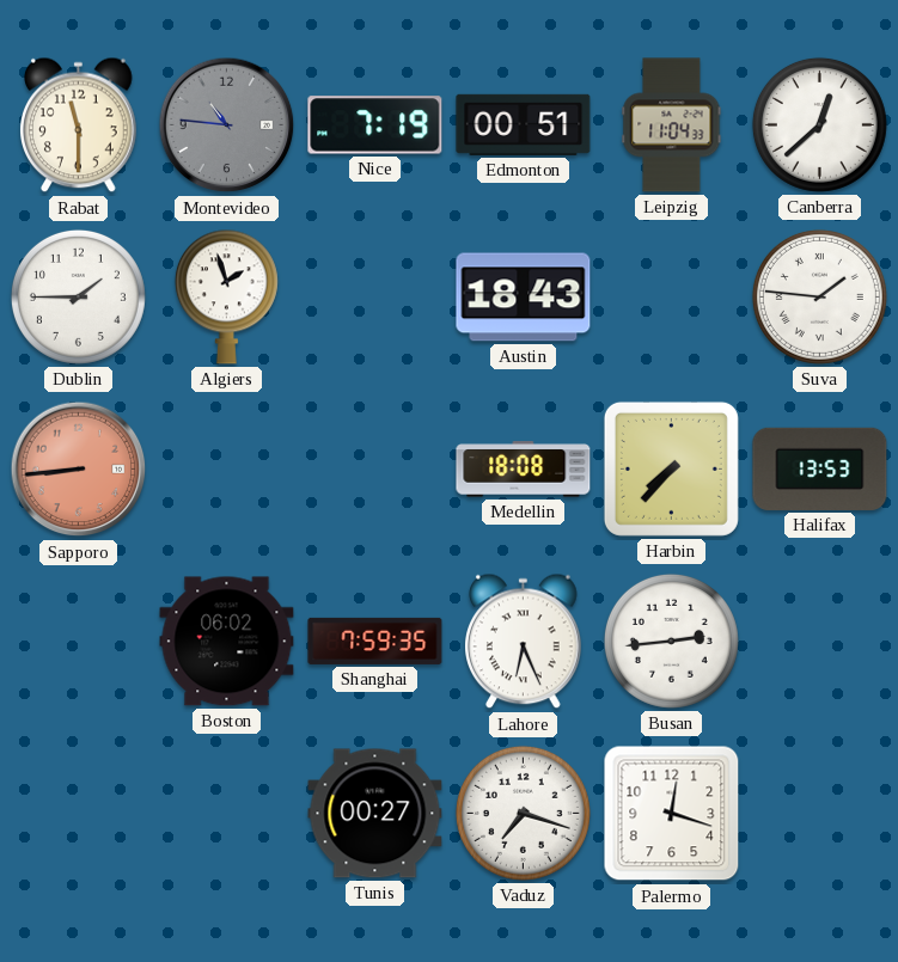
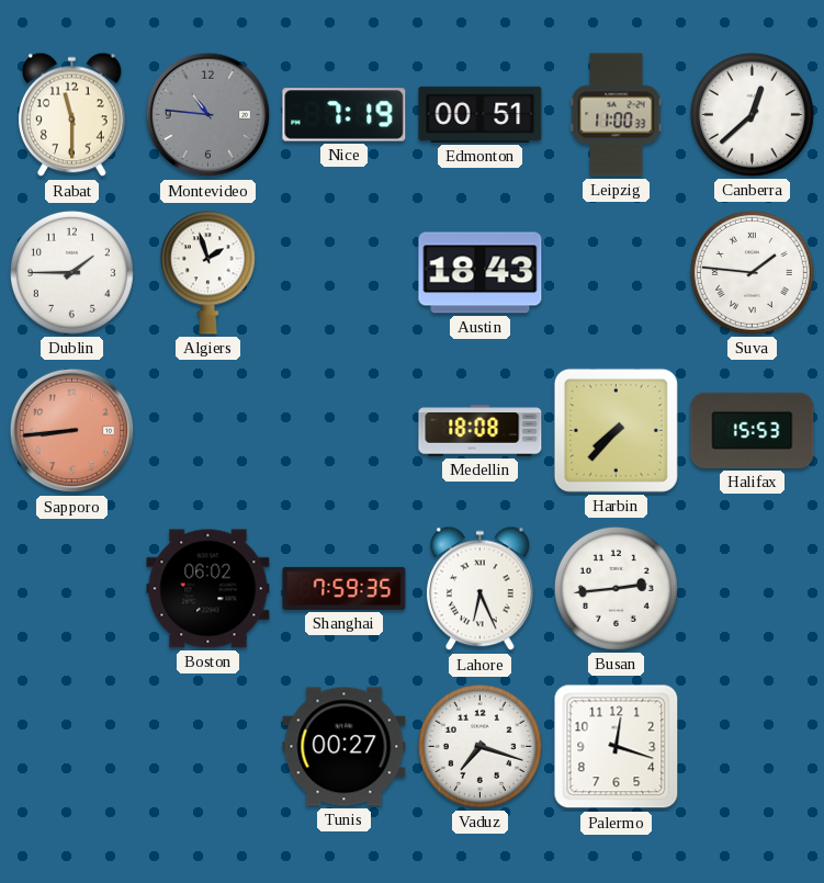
Leipzig: 11:04 -> 11:00
Halifax: 13:53 -> 15:53
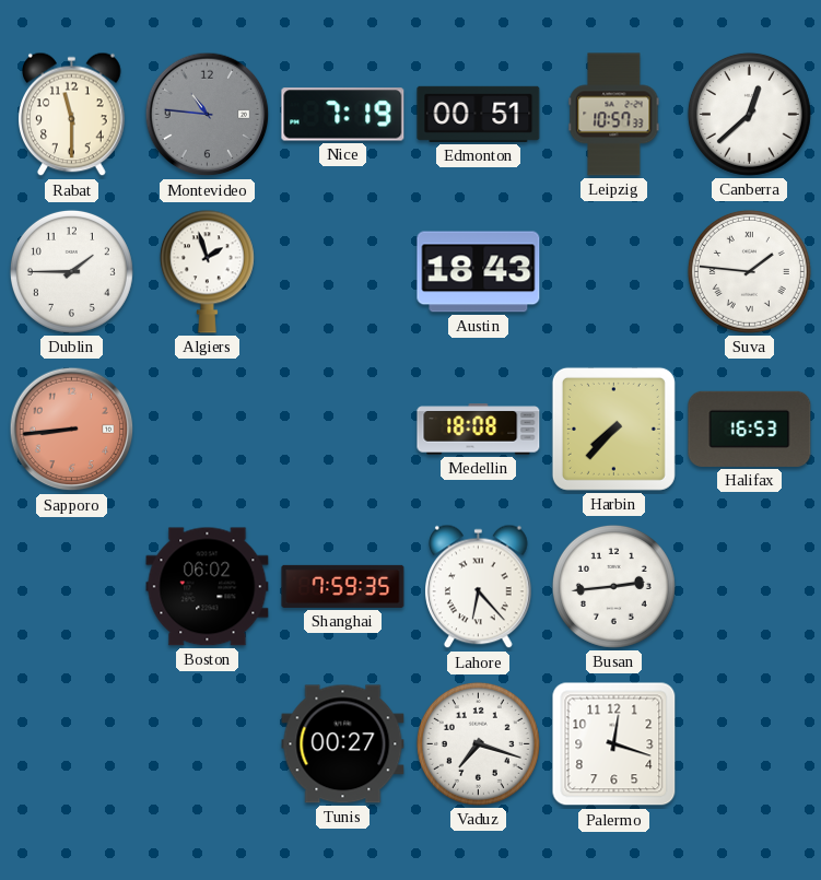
Leipzig: 11:00 -> 10:57
Halifax: 15:53 -> 16:53
Lahore: 6:26 -> 6:23
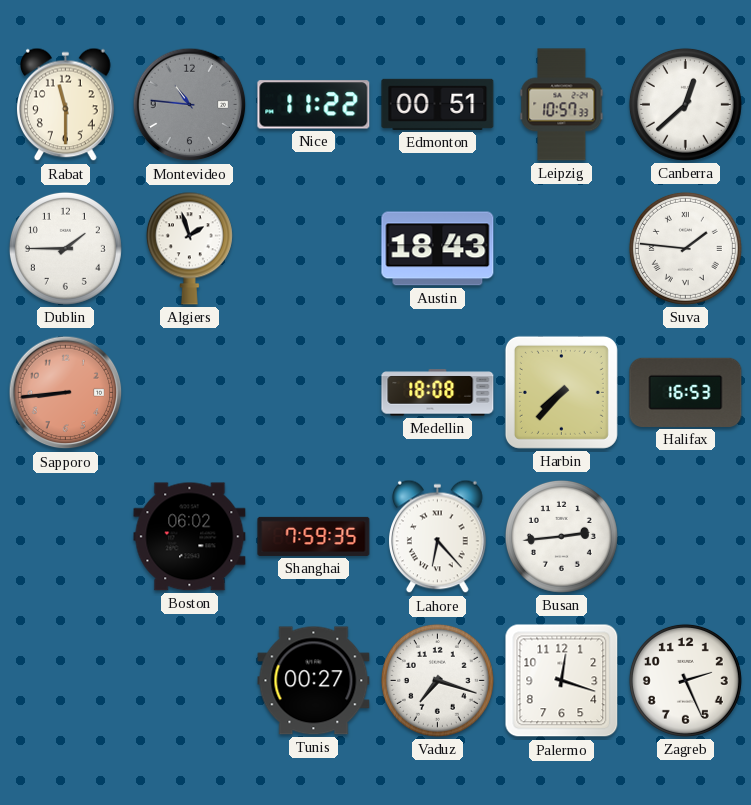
Nice: 7:19 -> 11:22
Zagreb: none -> 2:26
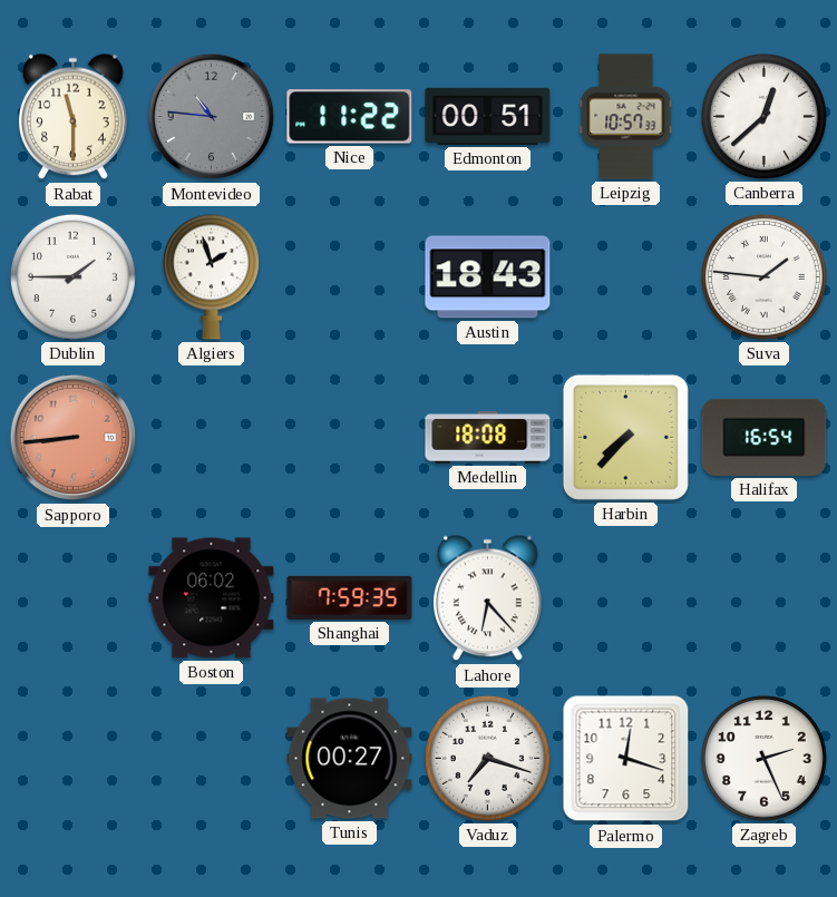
Halifax: 16:53 -> 16:54
Busan: 2:44 -> none
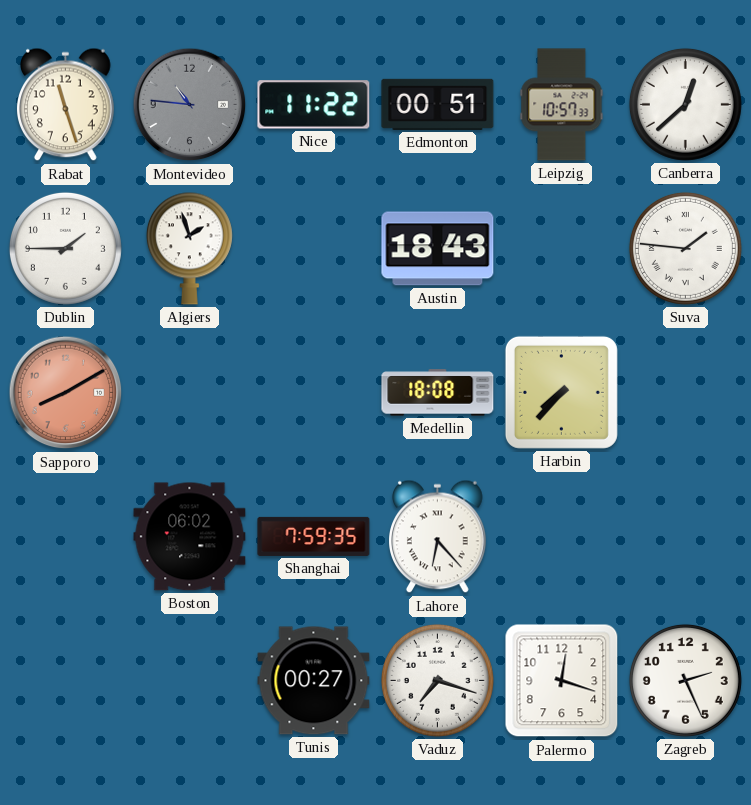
Rabat: 11:30 -> 11:27
Sapporo: 8:44 -> 8:10
Halifax: 16:54 -> none
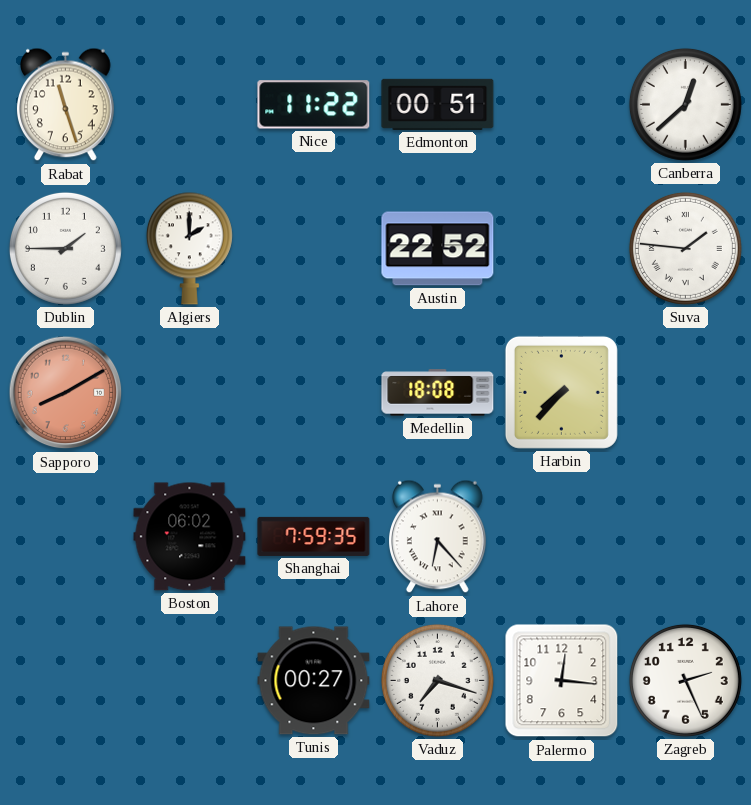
Montevideo: 10:46 -> none
Leipzig: 10:57 -> none
Algiers: 1:57 -> 2:00
Austin: 18:43 -> 22:52
Palermo: 12:18 -> 12:16
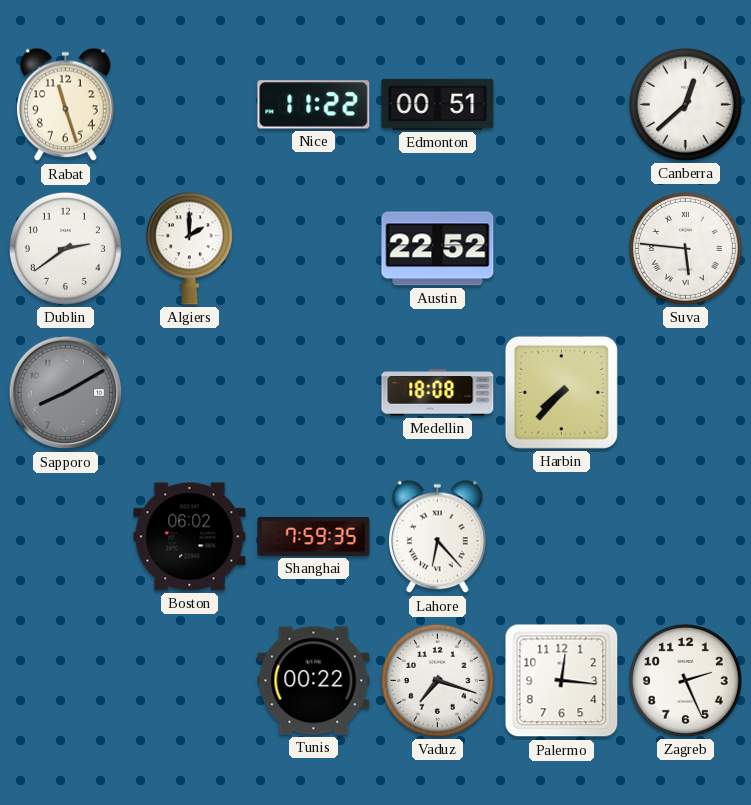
Dublin: 1:45 -> 2:39
Suva: 1:46 -> 5:46
Sapporo dial: salmon -> grey
Tunis: 00:27 -> 00:22
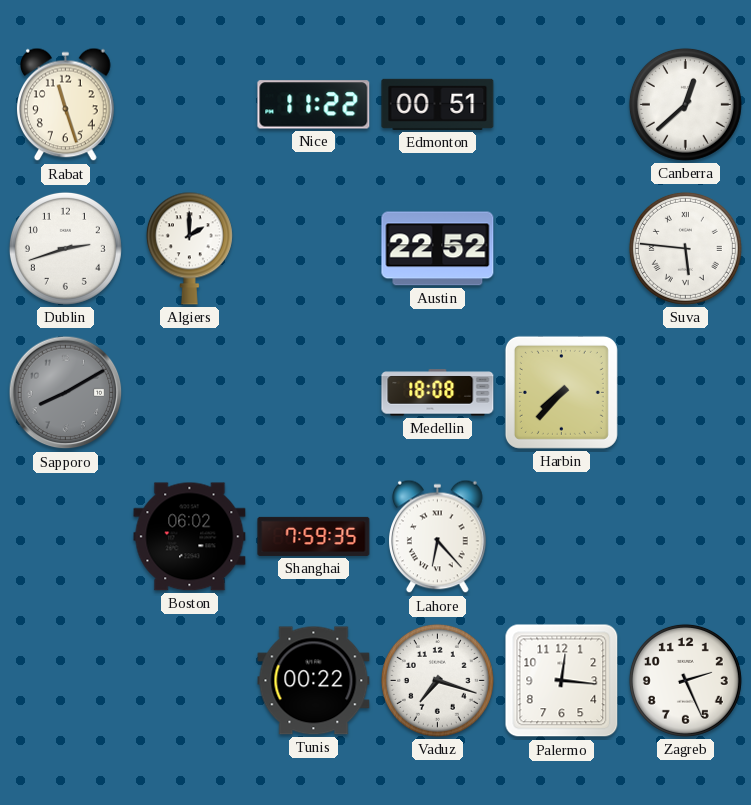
Dublin: 2:39 -> 2:42
